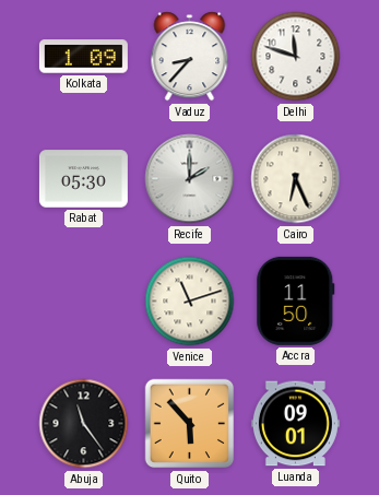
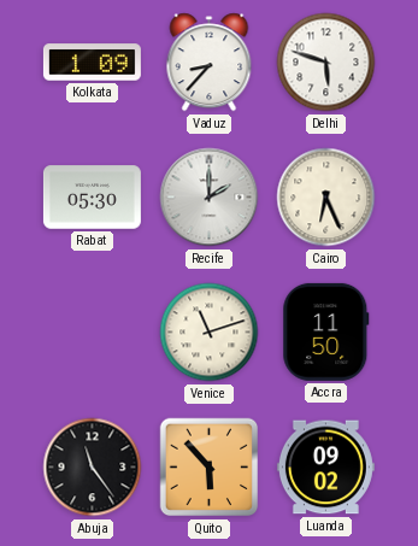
Delhi: 11:48 -> 5:48
Luanda: 09:01 -> 09:02
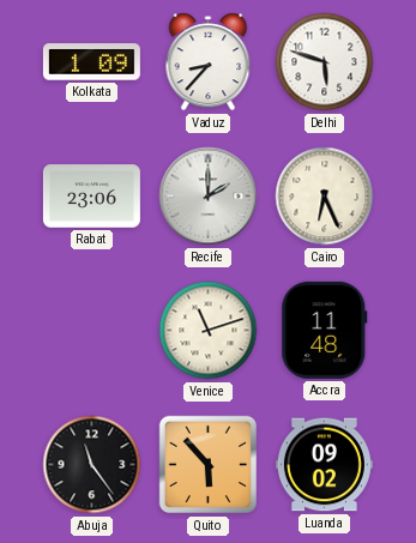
Rabat: 05:30 -> 23:06
Accra: 11:50 -> 11:48
